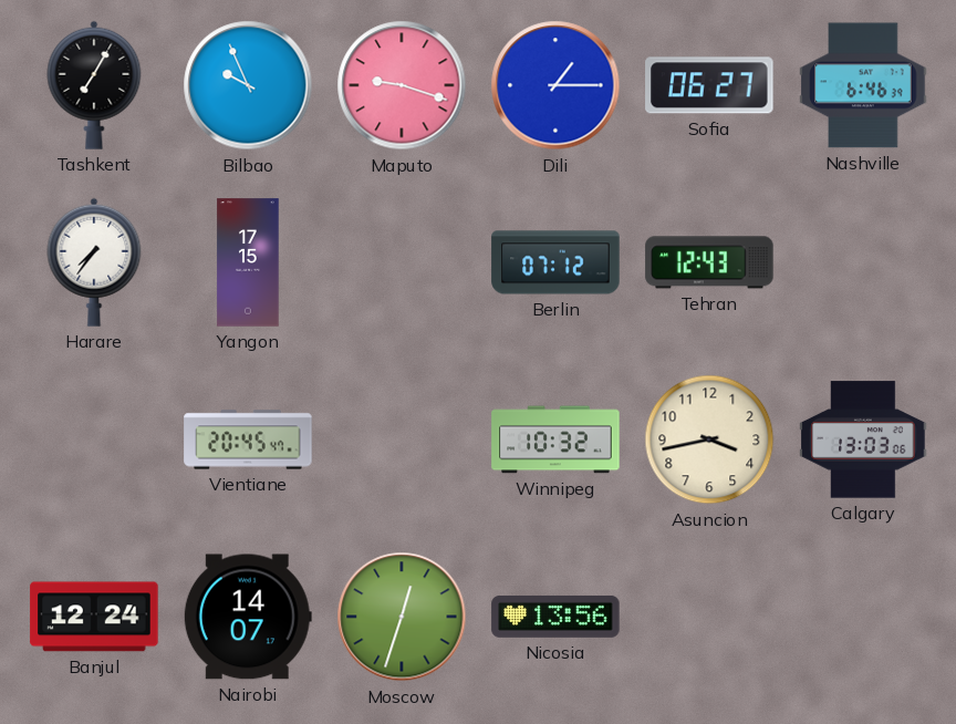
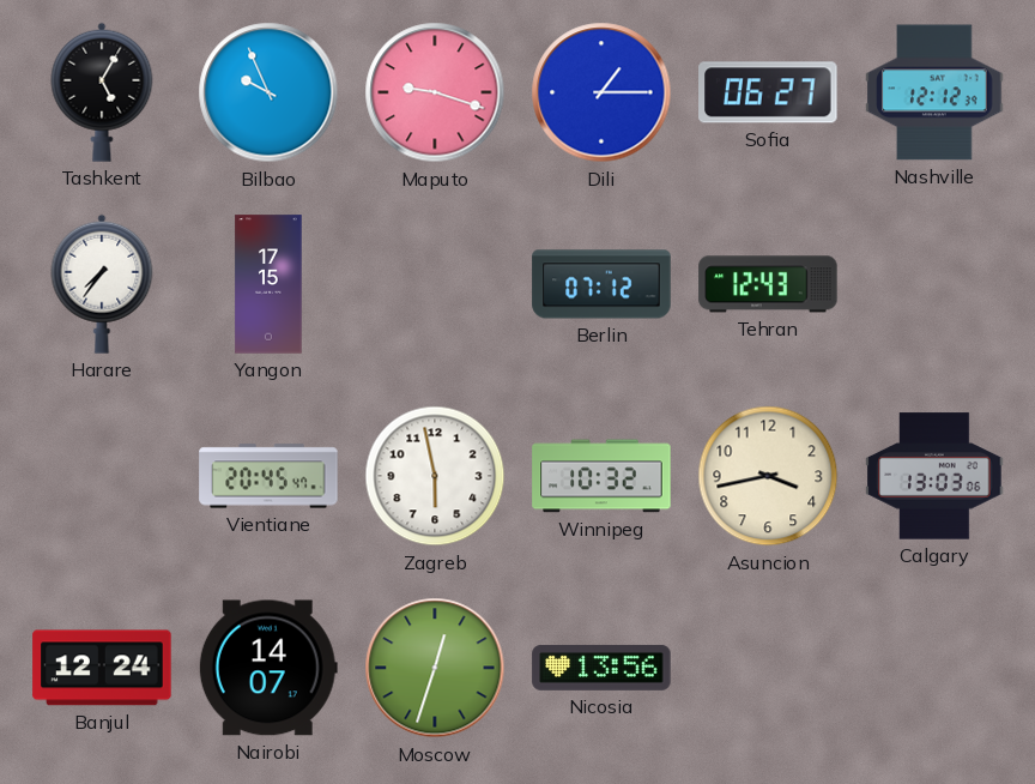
Tashkent: 7:05 -> 5:05
Nashville: 6:46 -> 12:12
Zagreb: none -> 5:58
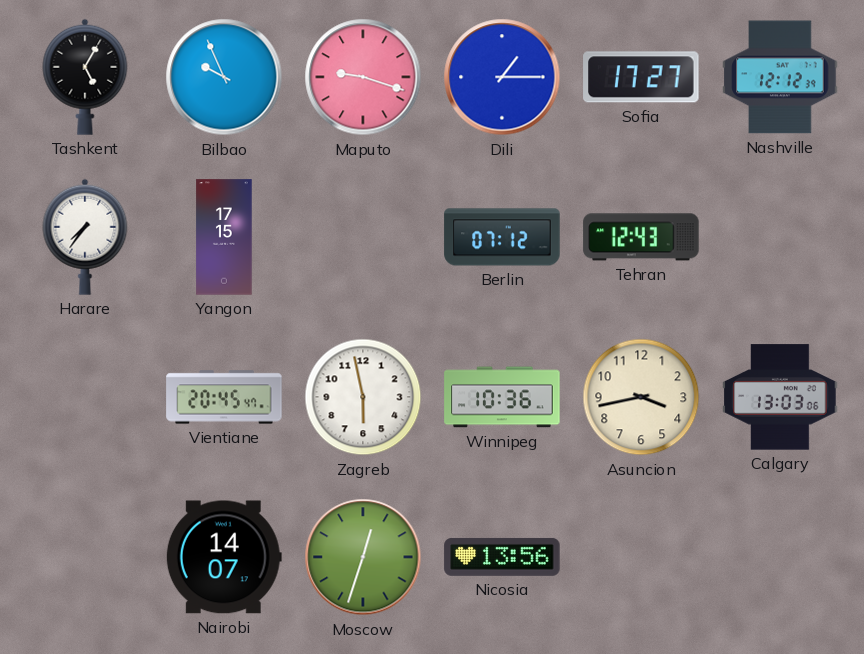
Sofia: 06:27 -> 17:27
Winnipeg: 10:32 -> 10:36
Banjul: 12:24 -> none
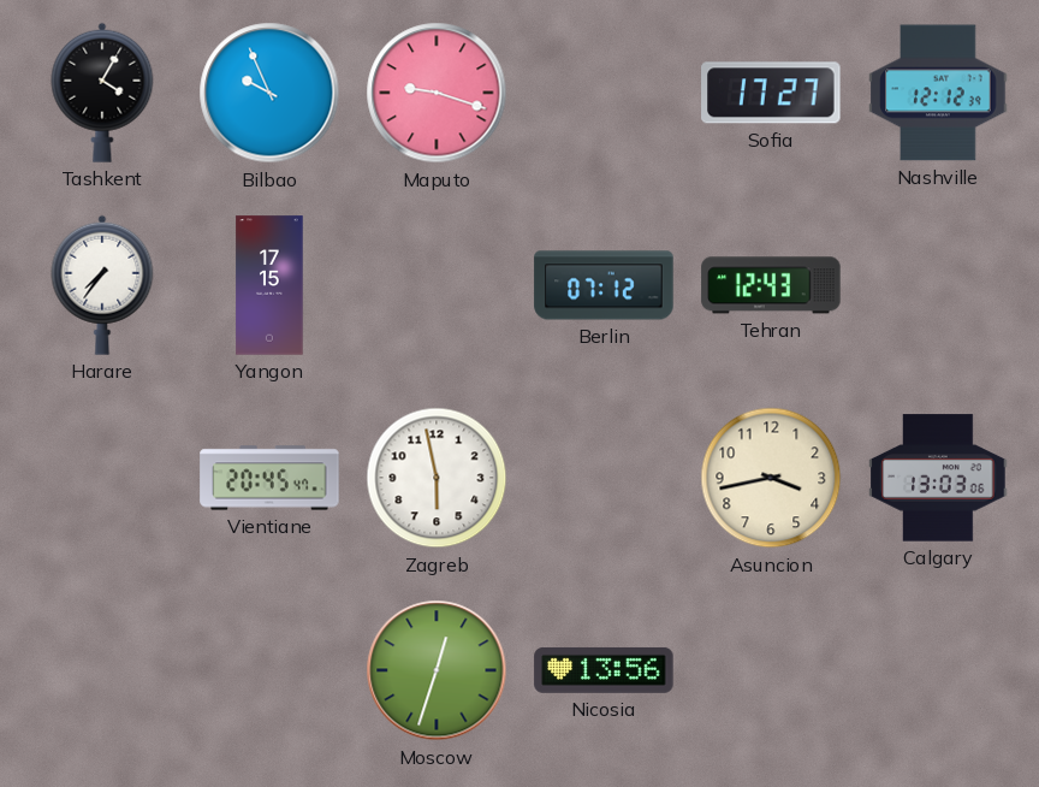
Tashkent: 5:05 -> 4:05
Dili: 1:15 -> none
Winnipeg: 10:36 -> none
Nairobi: 14:07 -> none
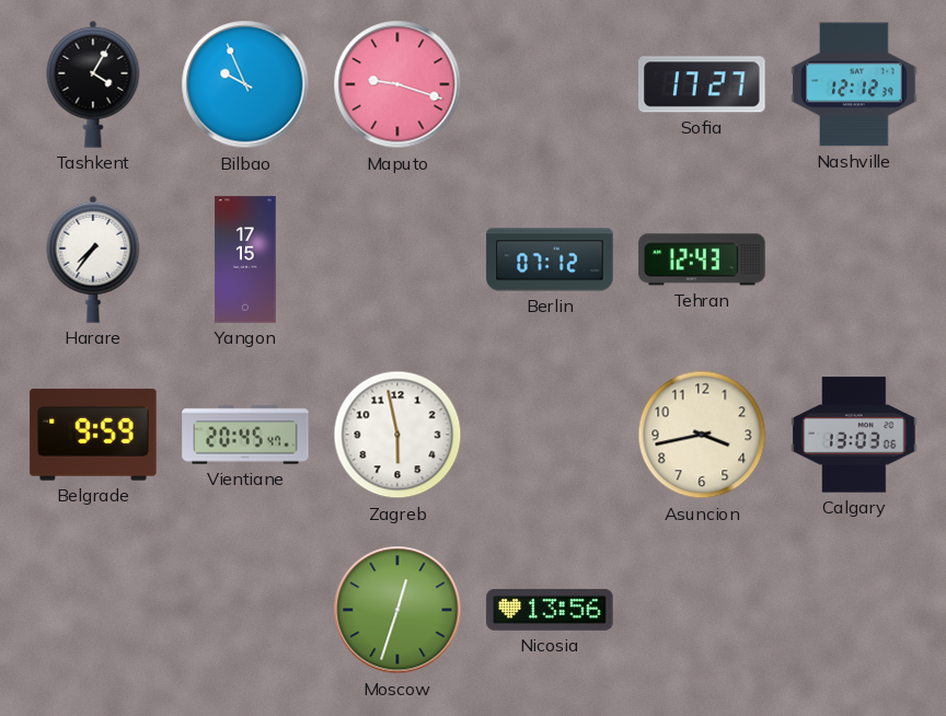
Belgrade: none -> 9:59
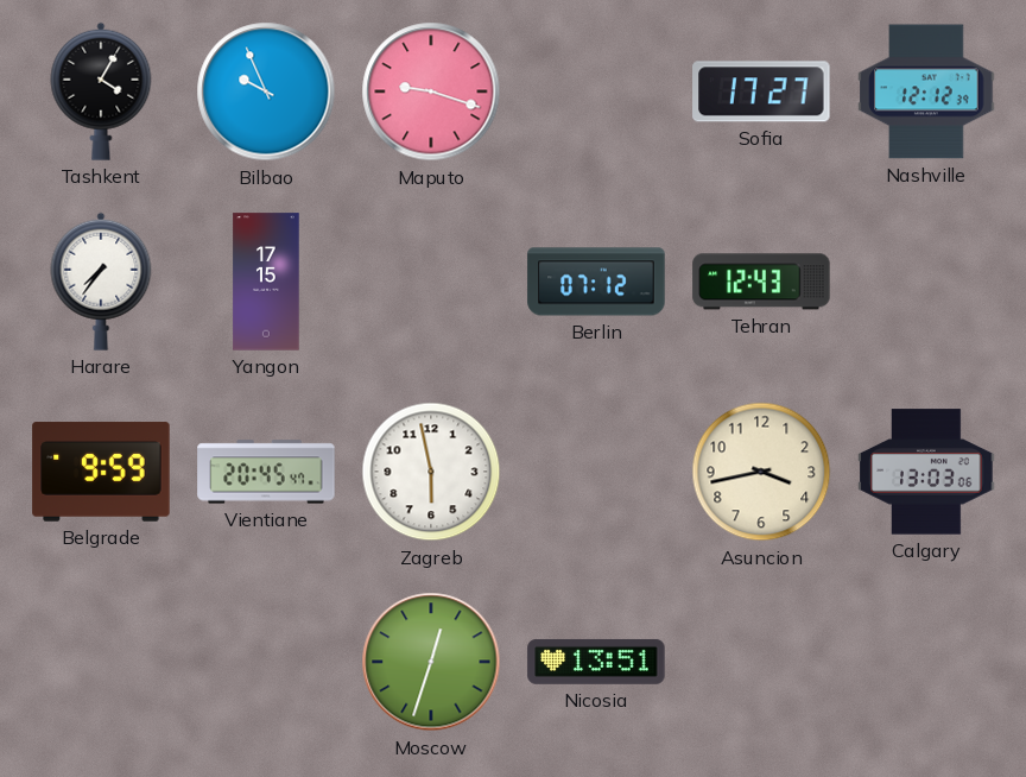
Nicosia: 13:56 -> 13:51
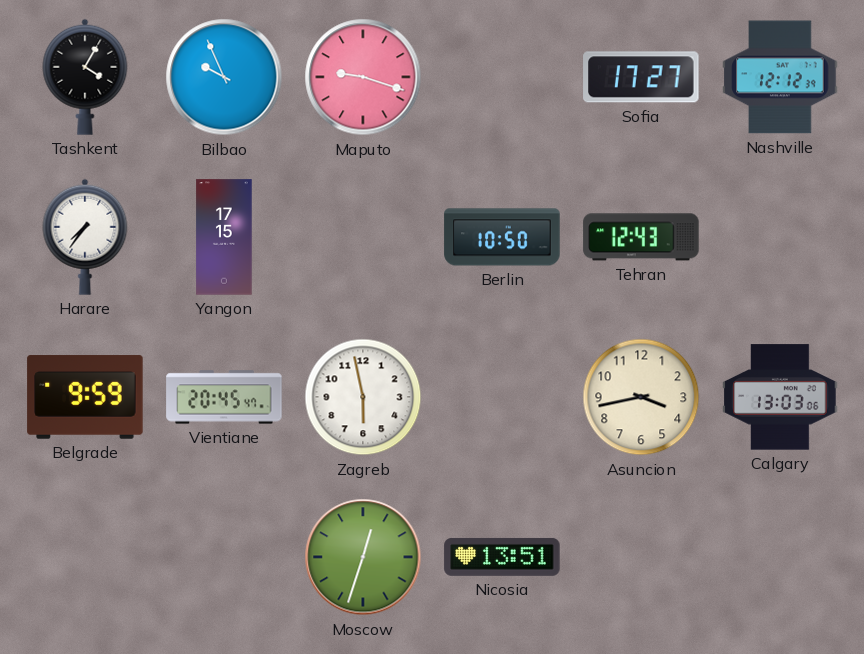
Berlin: 07:12 -> 10:50
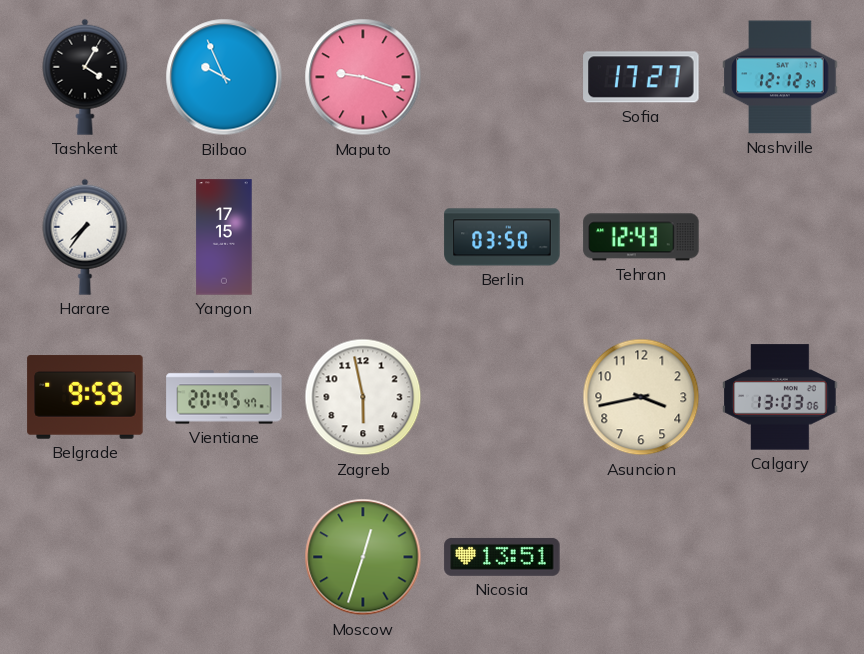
Berlin: 10:50 -> 03:50
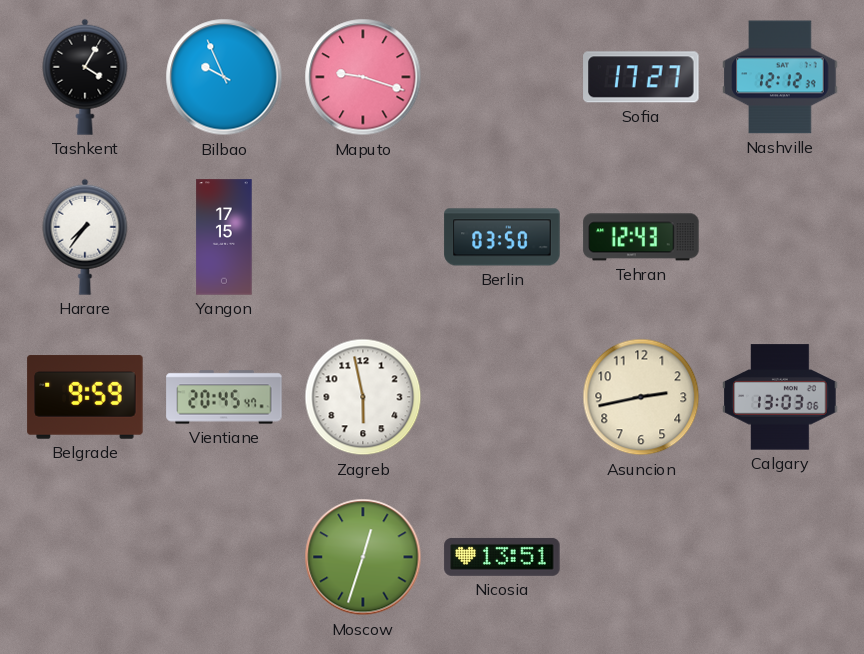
Asuncion: 3:43 -> 2:43
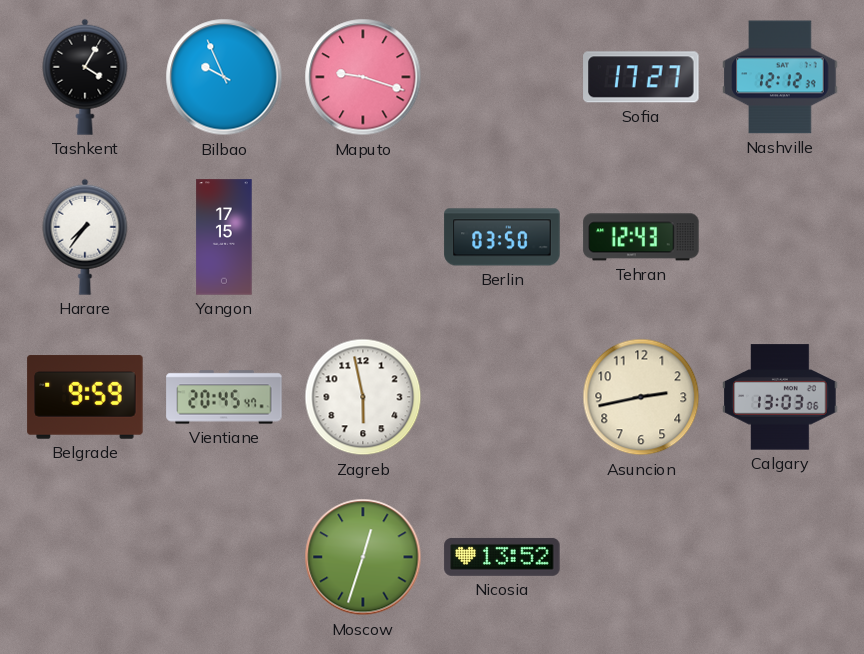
Nicosia: 13:51 -> 13:52
